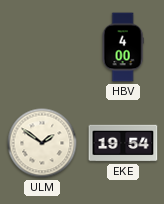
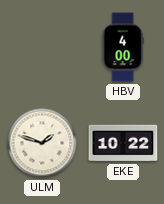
ULM: 1:51 -> 1:48
EKE: 19:54 -> 10:22
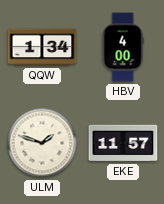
QQW: none -> 1:34
EKE: 10:22 -> 11:57
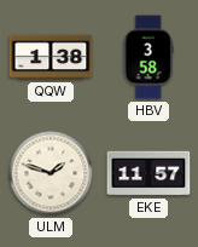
QQW: 1:34 -> 1:38
HBV: 4:00 -> 3:58
